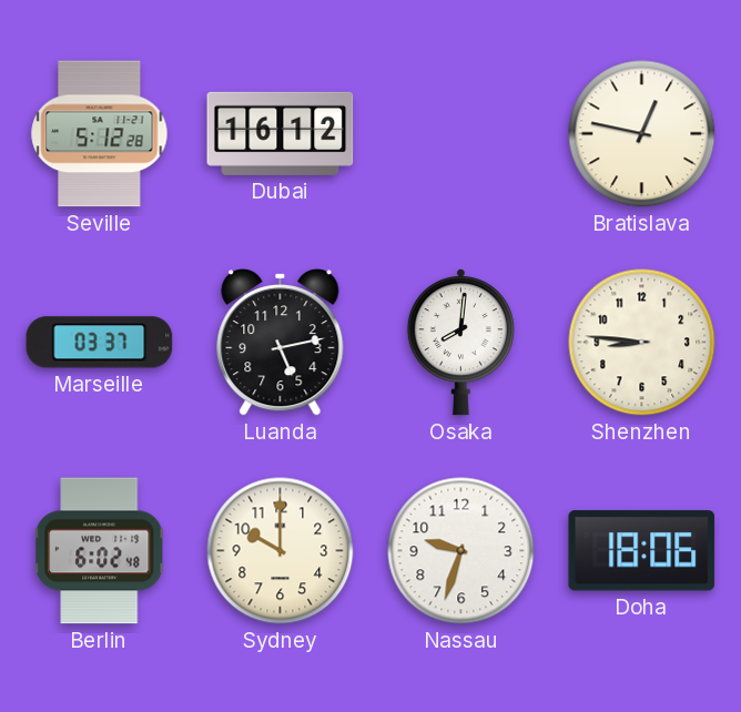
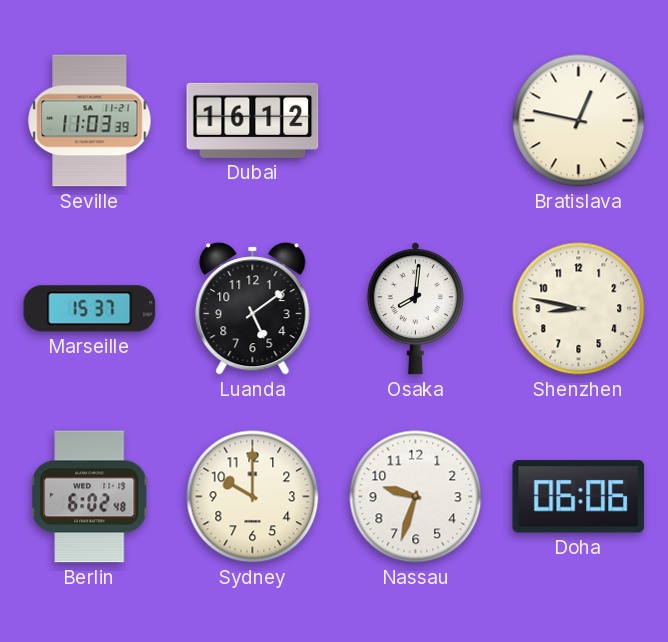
Seville: 5:12 -> 11:03
Marseille: 03:37 -> 15:37
Luanda: 5:13 -> 5:09
Shenzhen: 8:46 -> 8:47
Doha: 18:06 -> 06:06
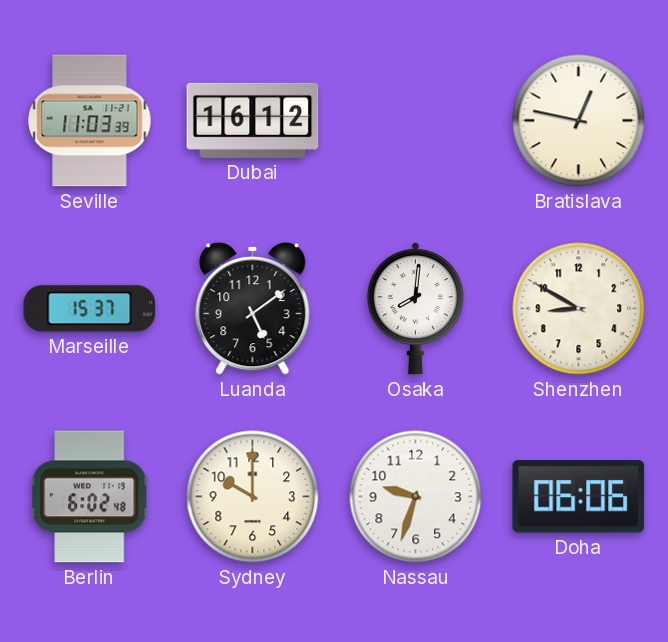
Shenzhen: 8:47 -> 8:50
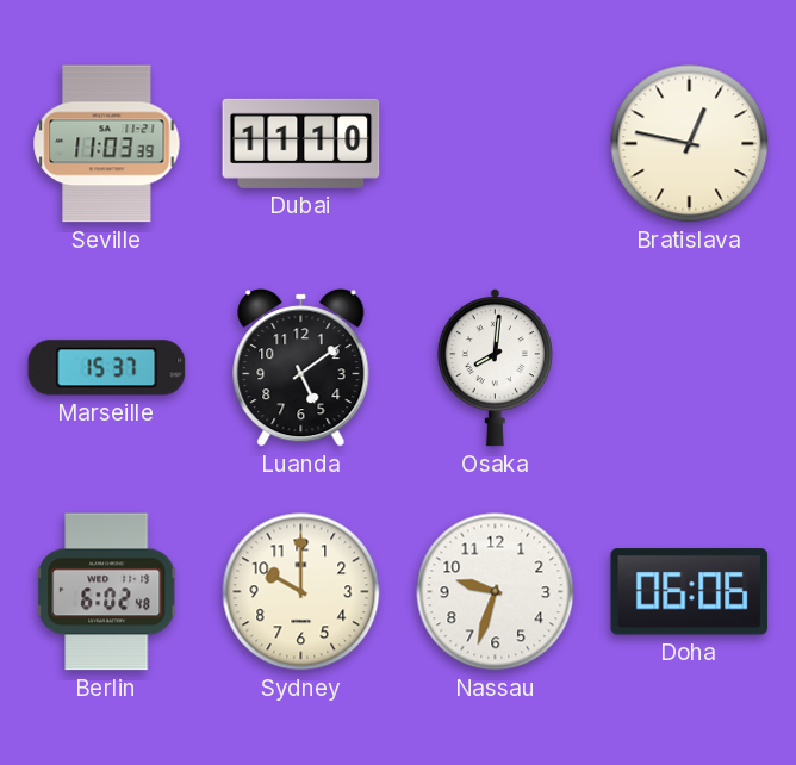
Dubai: 16:12 -> 11:10
Shenzhen: 8:50 -> none
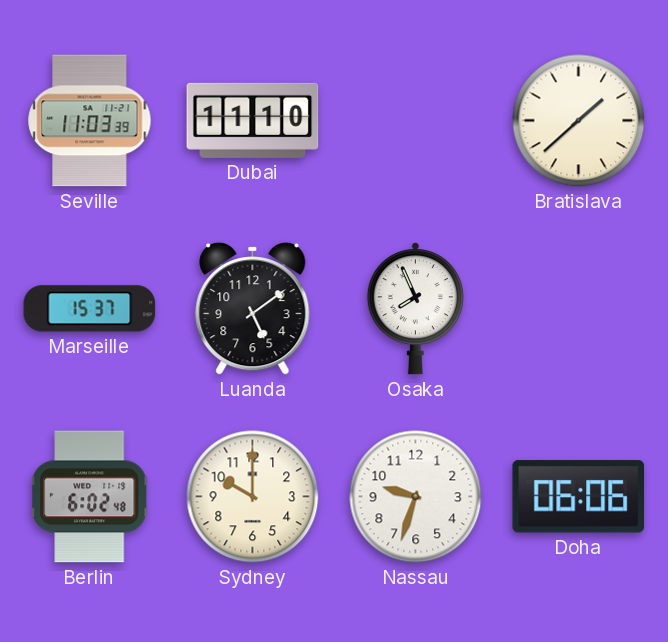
Bratislava: 12:47 -> 1:38
Osaka: 8:01 -> 7:56
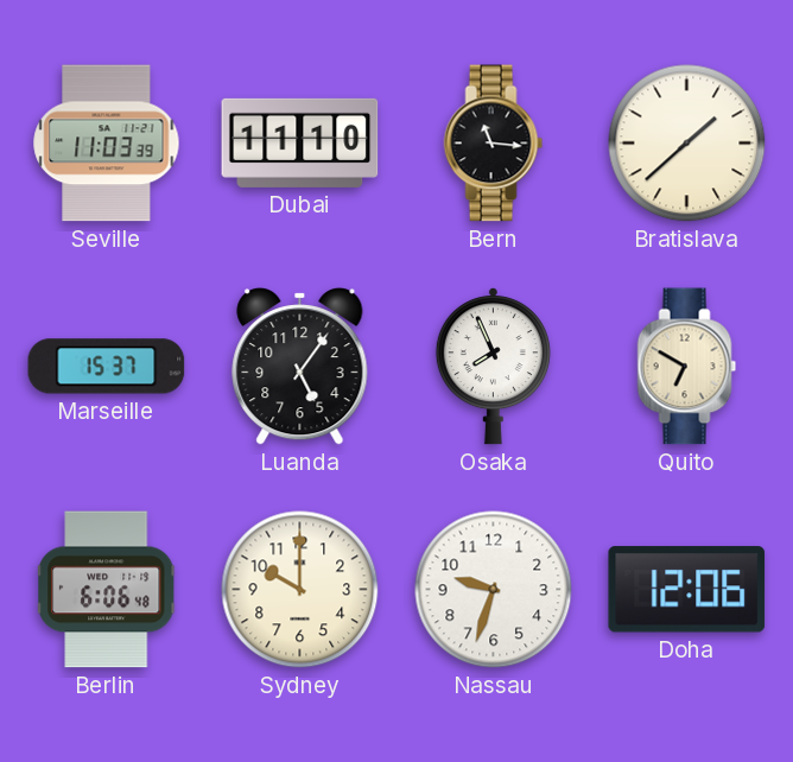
Bern: none -> 11:16
Luanda: 5:09 -> 5:06
Quito: none -> 6:50
Berlin: 6:02 -> 6:06
Doha: 06:06 -> 12:06
